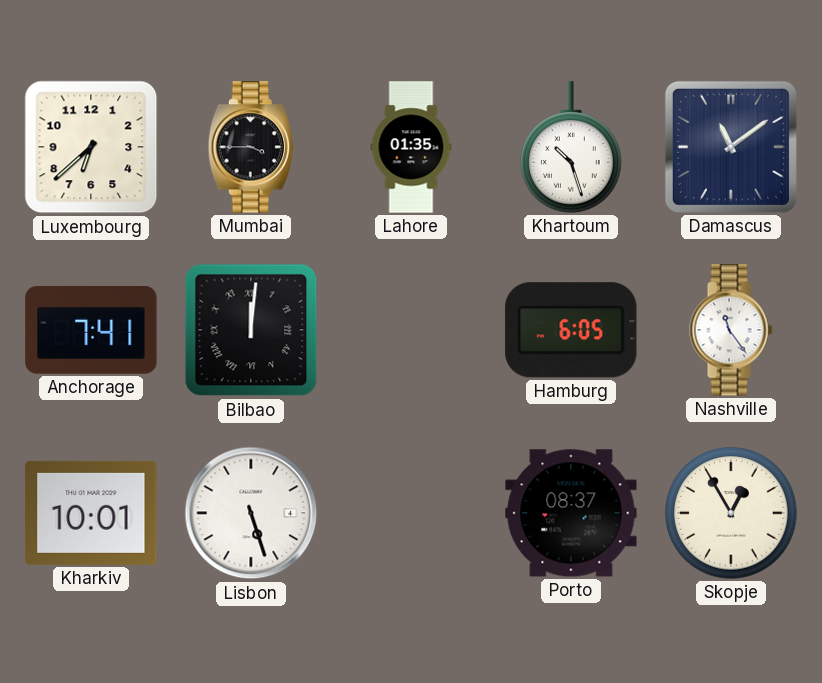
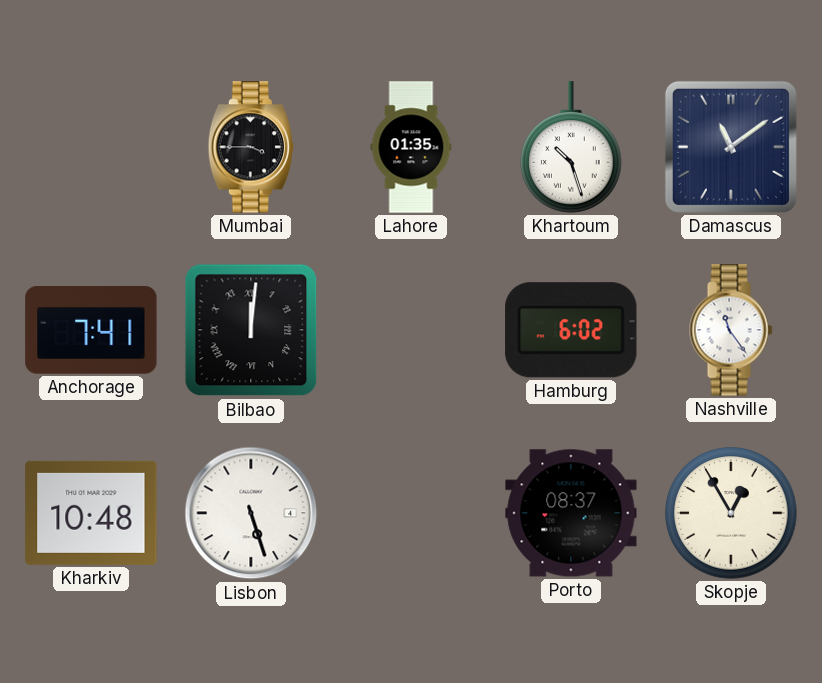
Luxembourg: 6:38 -> none
Hamburg: 6:05 -> 6:02
Kharkiv: 10:01 -> 10:48
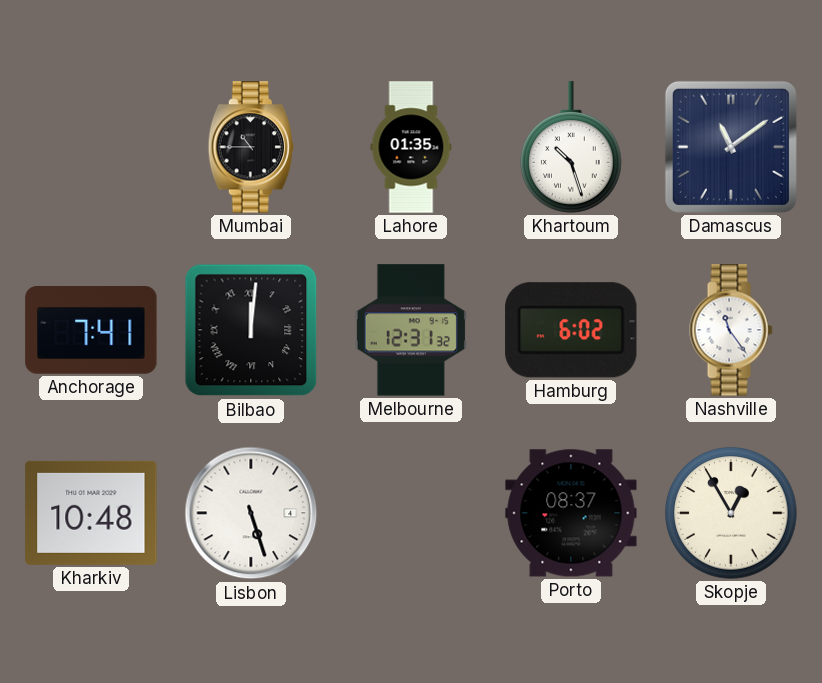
Mumbai: 3:45 -> 10:45
Melbourne: none -> 12:31
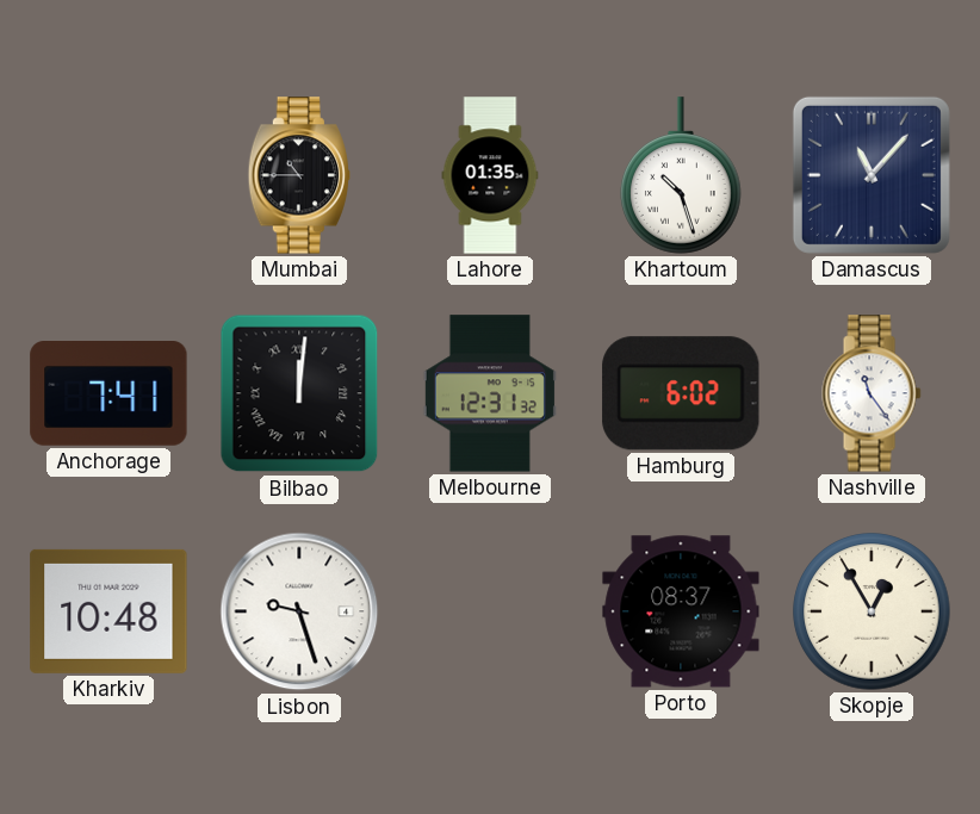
Damascus: 11:09 -> 11:07
Lisbon: 5:27 -> 9:27
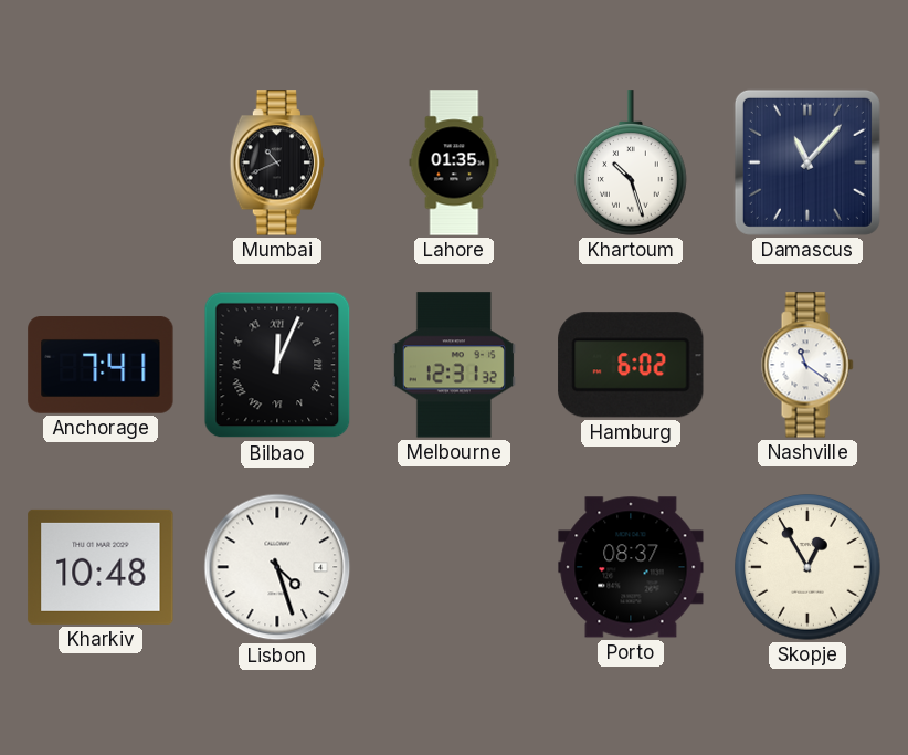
Mumbai: 10:45 -> 10:41
Bilbao: 12:01 -> 12:04
Nashville: 11:24 -> 11:21
Lisbon: 9:27 -> 4:27
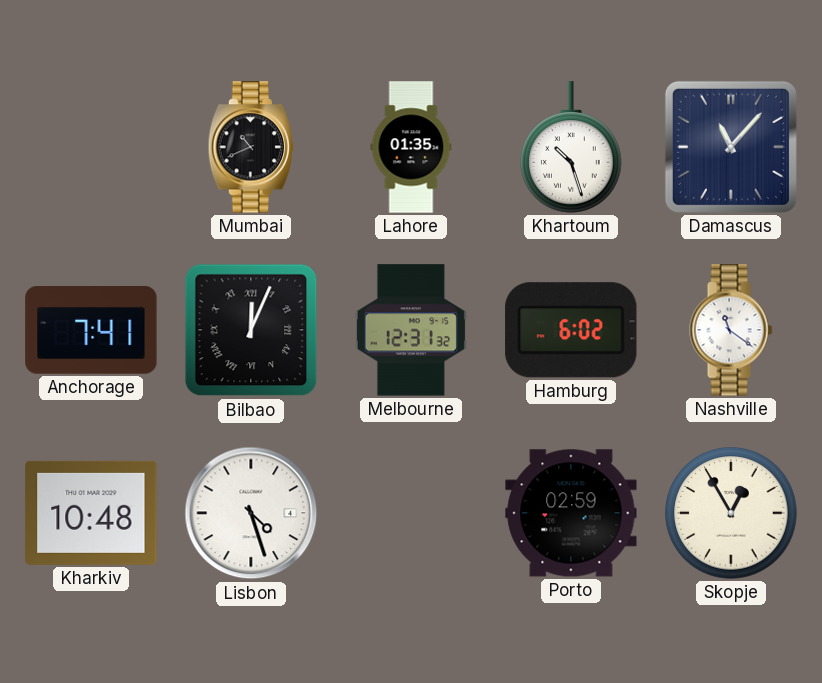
Porto: 08:37 -> 02:59
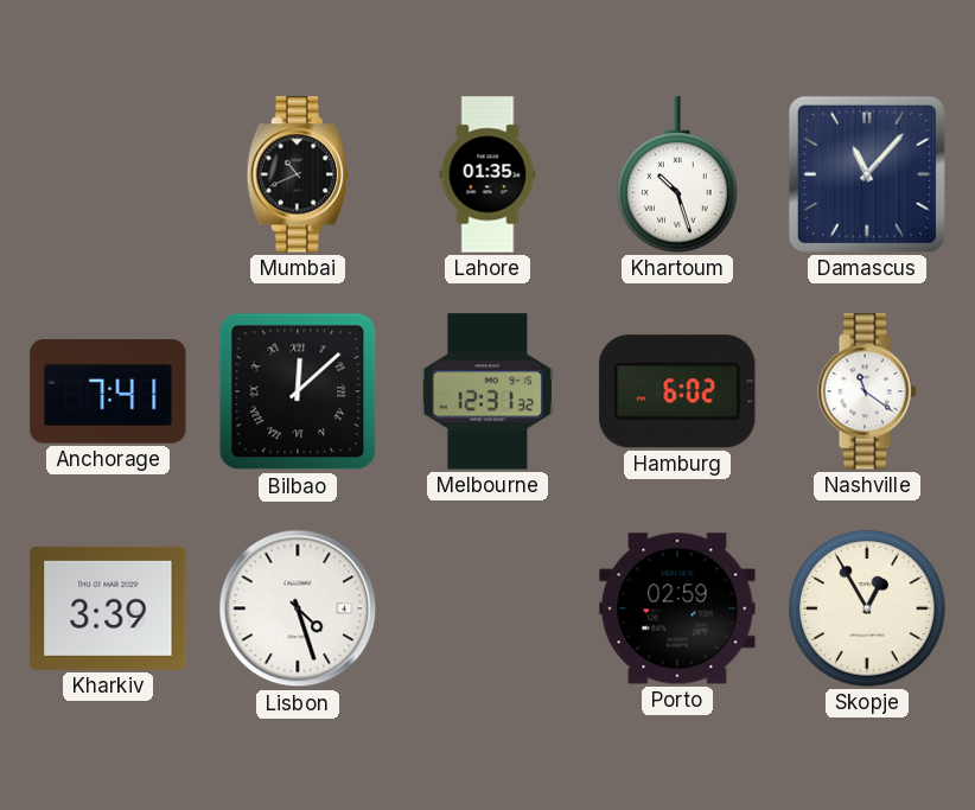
Bilbao: 12:04 -> 12:08
Kharkiv: 10:48 -> 3:39
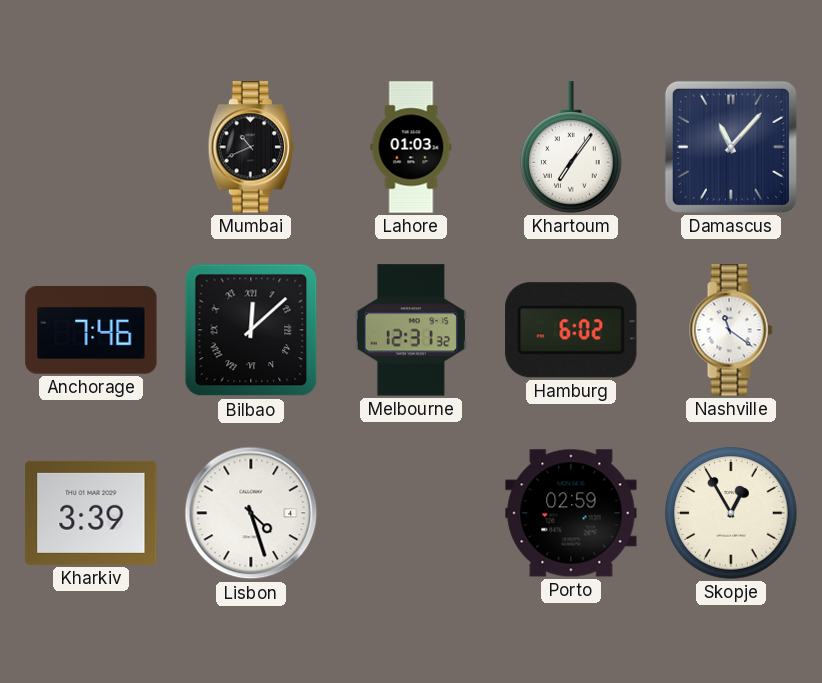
Lahore: 01:35 -> 01:03
Khartoum: 10:27 -> 7:06
Anchorage: 7:41 -> 7:46
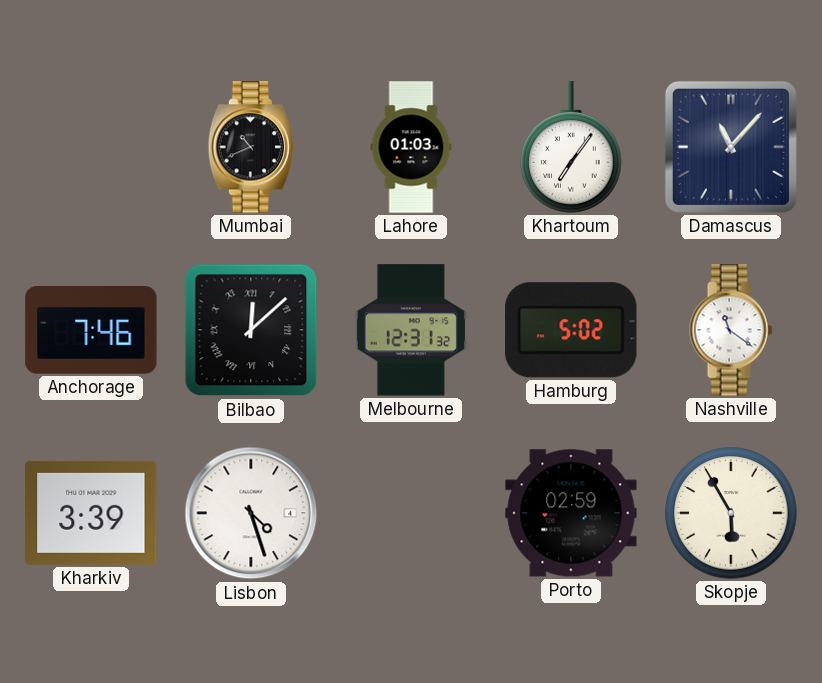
Hamburg: 6:02 -> 5:02
Skopje: 12:55 -> 5:55
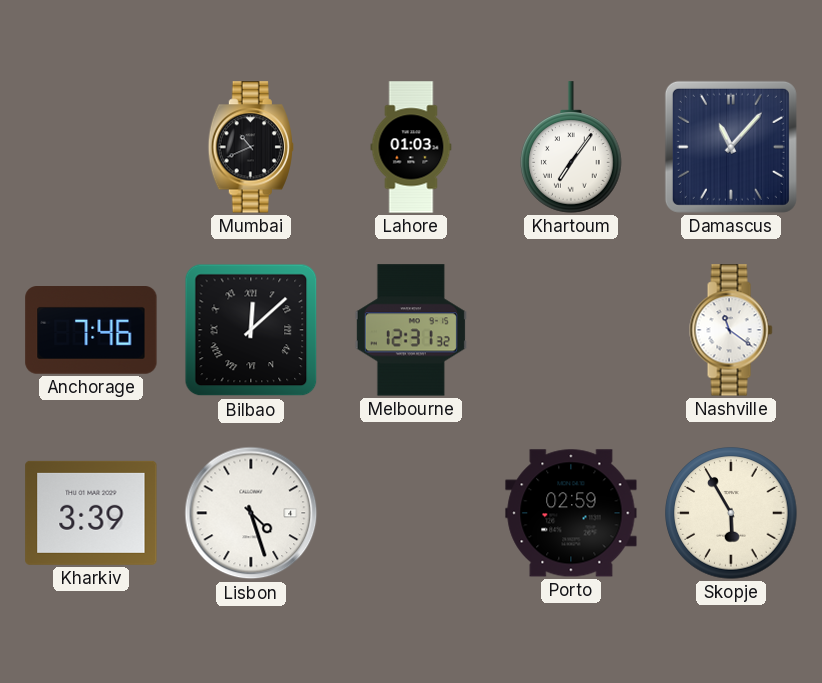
Hamburg: 5:02 -> none
